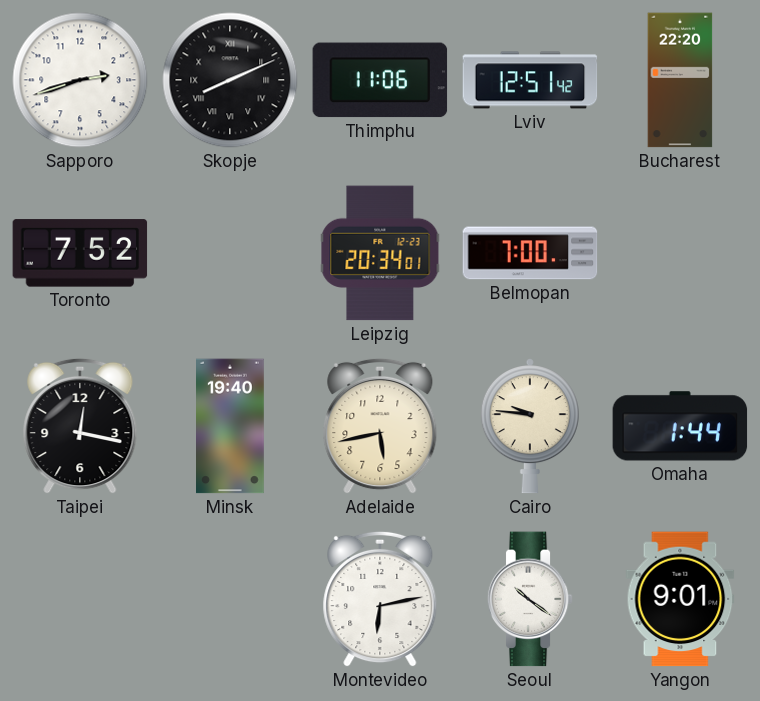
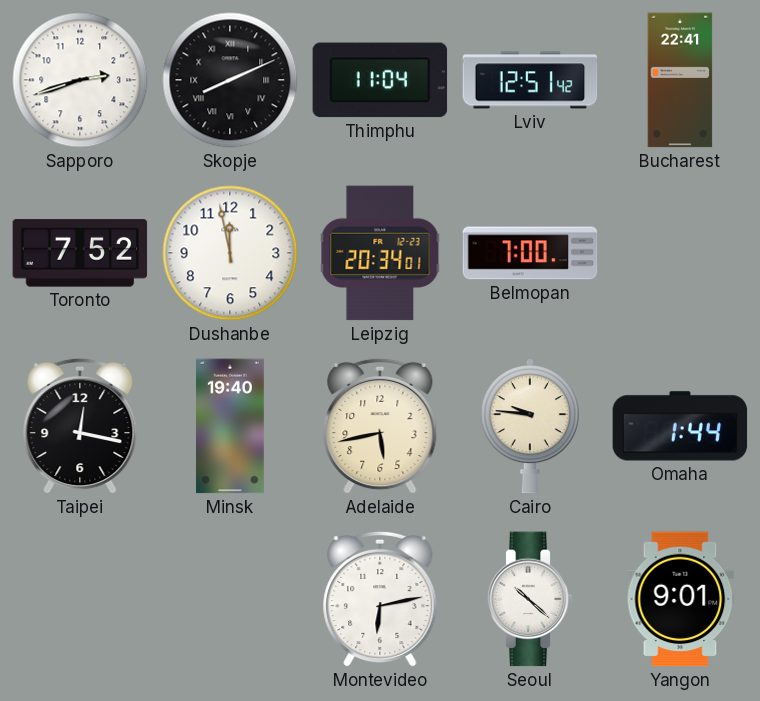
Thimphu: 11:06 -> 11:04
Bucharest: 22:20 -> 22:41
Dushanbe: none -> 11:58
Seoul: 10:21 -> 10:22
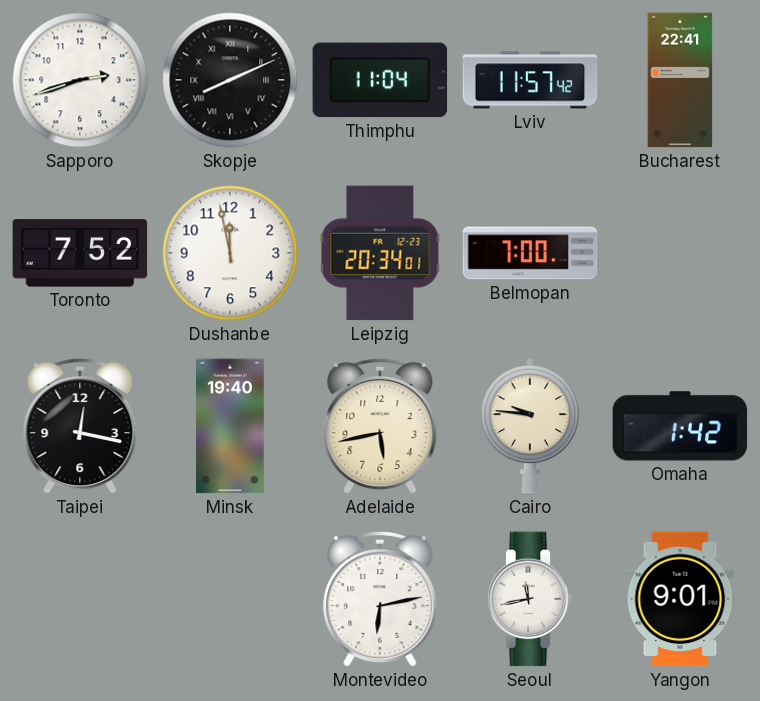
Lviv: 12:51 -> 11:57
Omaha: 1:44 -> 1:42
Seoul: 10:22 -> 11:43
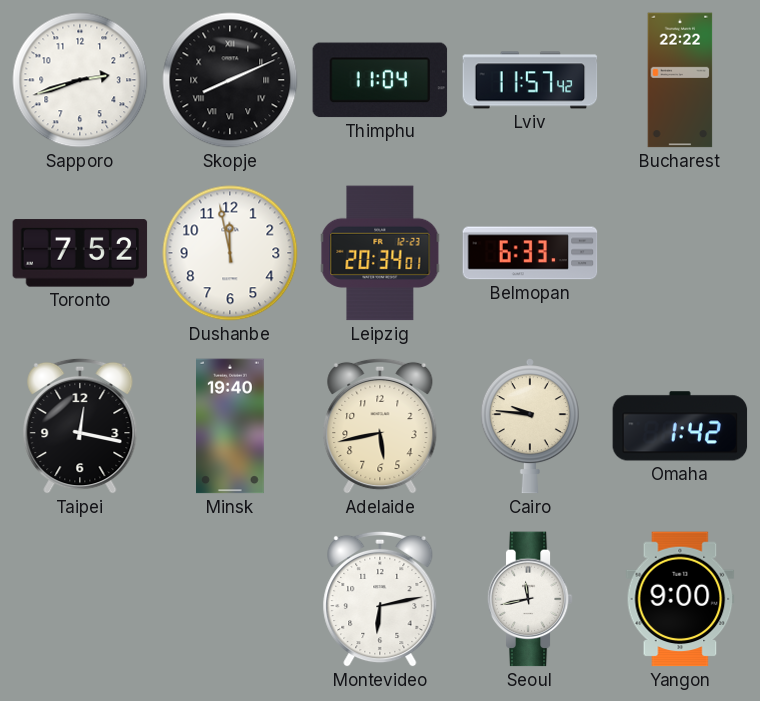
Bucharest: 22:41 -> 22:22
Belmopan: 7:00 -> 6:33
Yangon: 9:01 -> 9:00
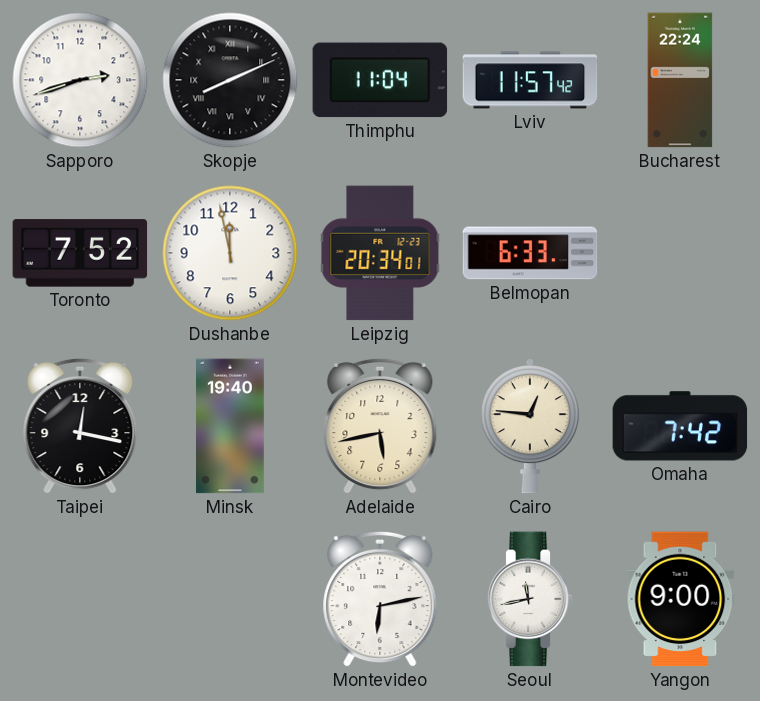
Bucharest: 22:22 -> 22:24
Cairo: 9:46 -> 12:46
Omaha: 1:42 -> 7:42
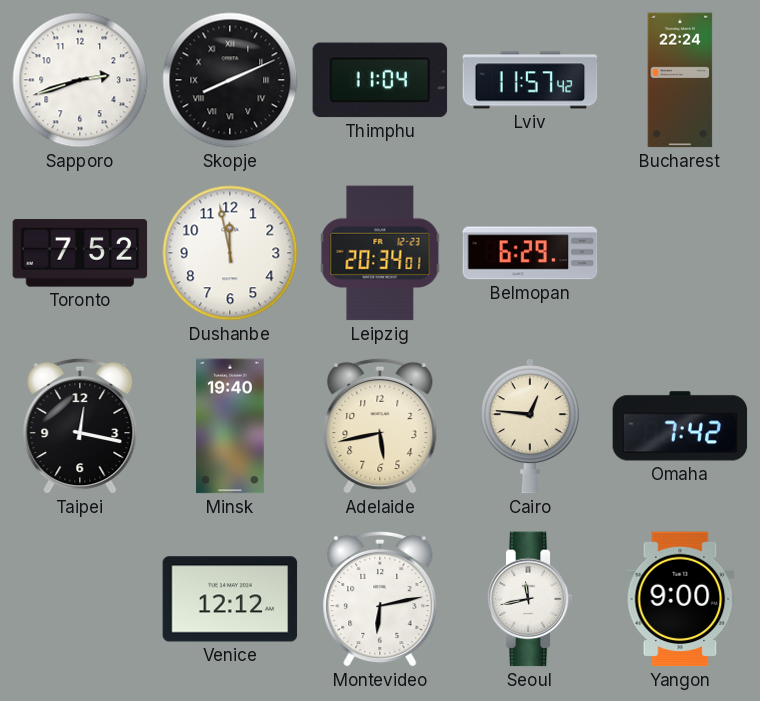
Belmopan: 6:33 -> 6:29
Venice: none -> 12:12
